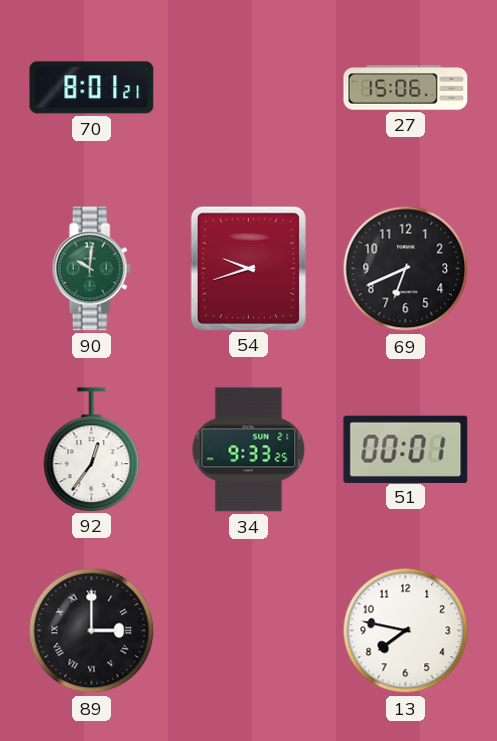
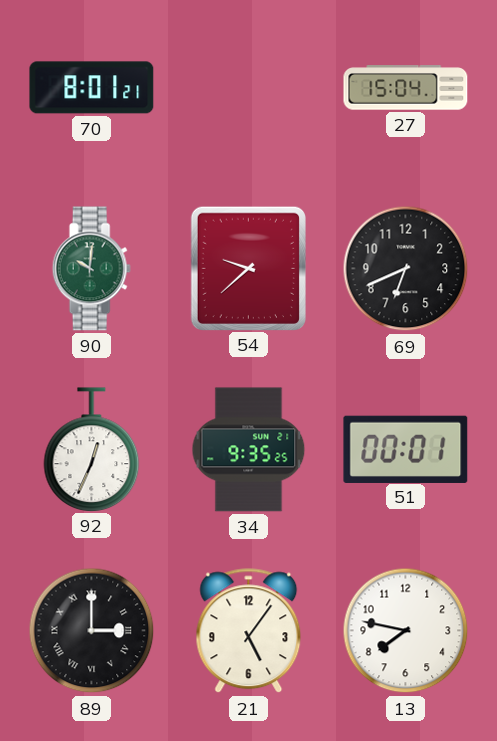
27: 15:06 -> 15:04
54: 9:42 -> 9:38
92: 12:36 -> 12:34
34: 9:33 -> 9:35
21: none -> 5:06
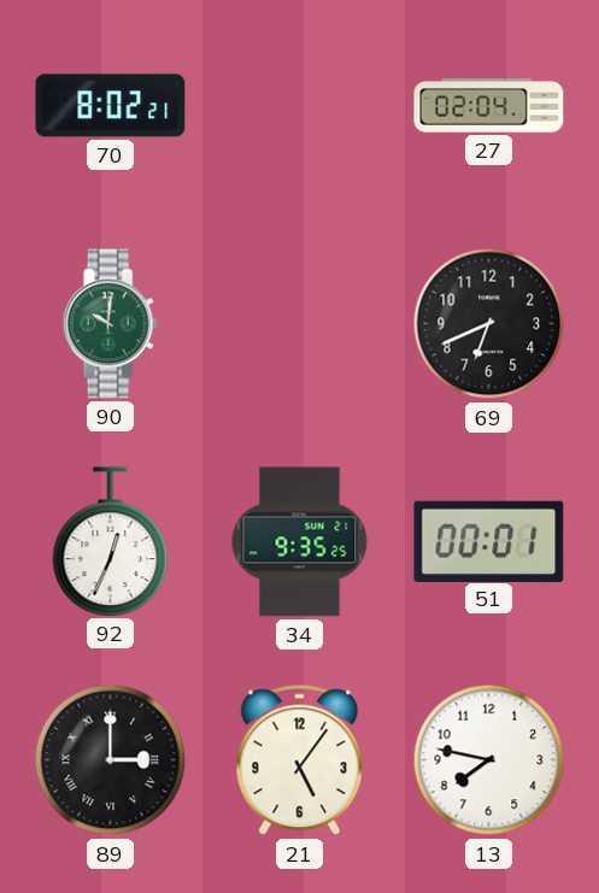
70: 8:01 -> 8:02
27: 15:04 -> 02:04
54: 9:38 -> none
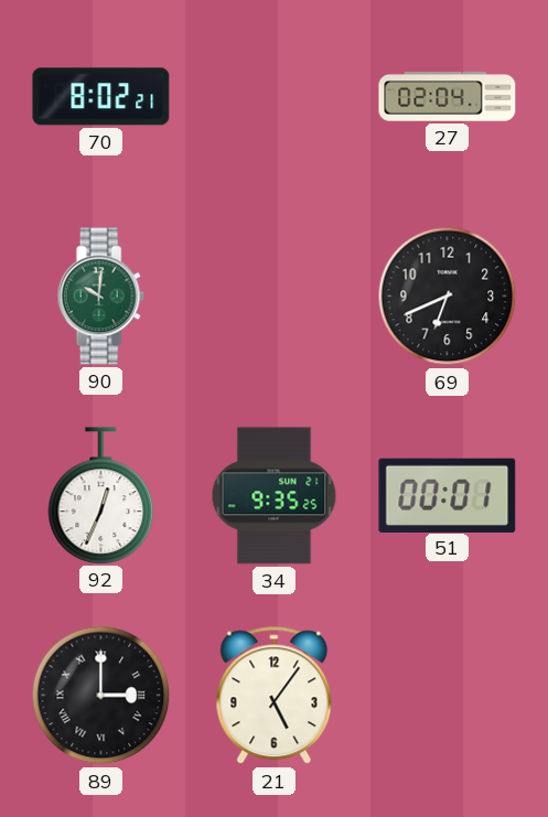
13: 7:47 -> none
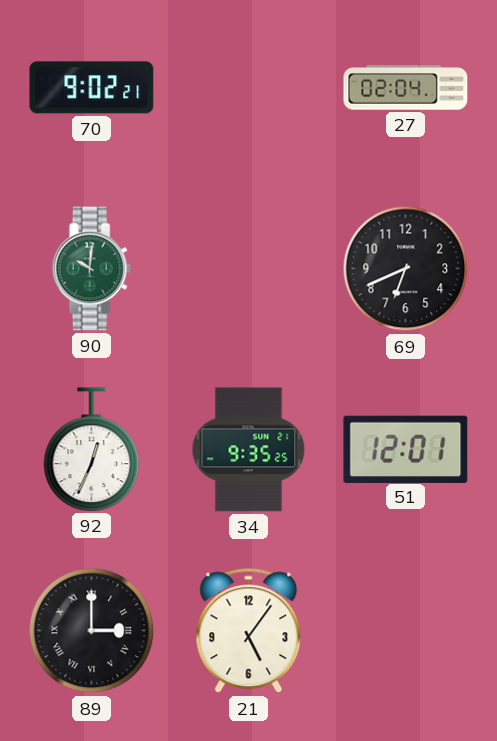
70: 8:02 -> 9:02
51: 00:01 -> 12:01
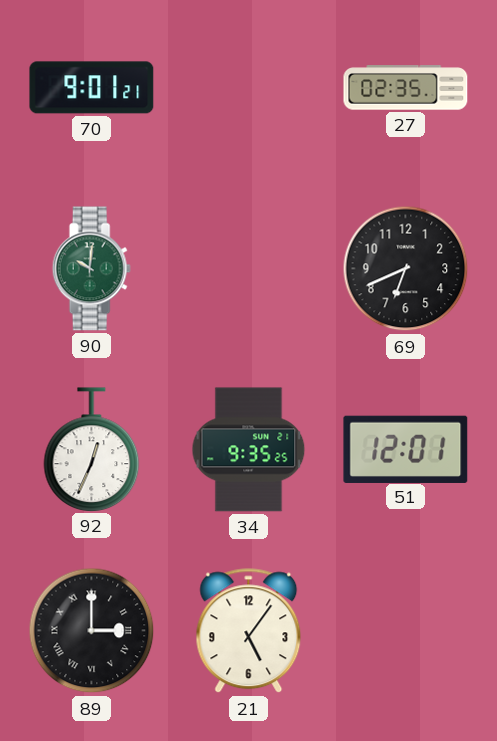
70: 9:02 -> 9:01
27: 02:04 -> 02:35
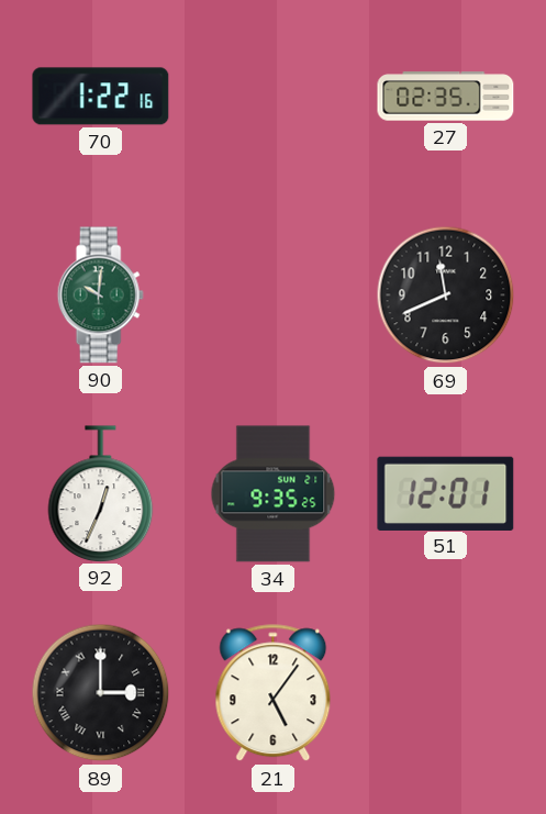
70: 9:01 -> 1:22
69: 6:41 -> 11:41
